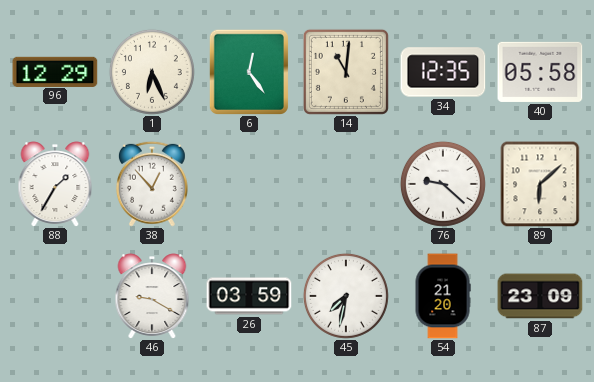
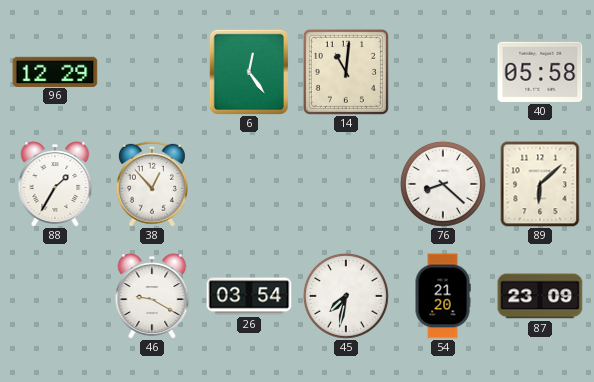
1: 6:26 -> none
34: 12:35 -> none
76: 9:22 -> 8:22
26: 03:59 -> 03:54
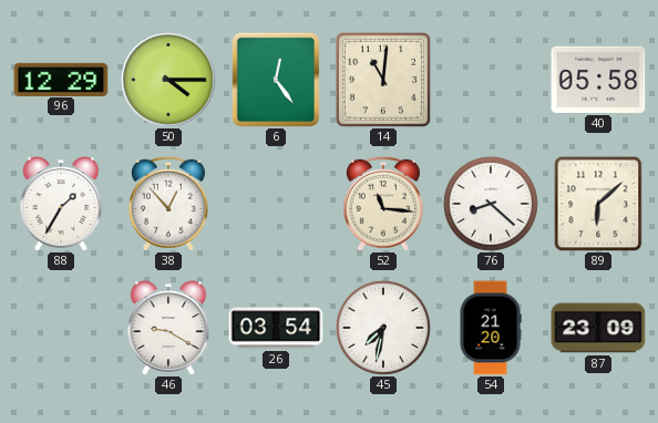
50: none -> 4:15
52: none -> 11:16
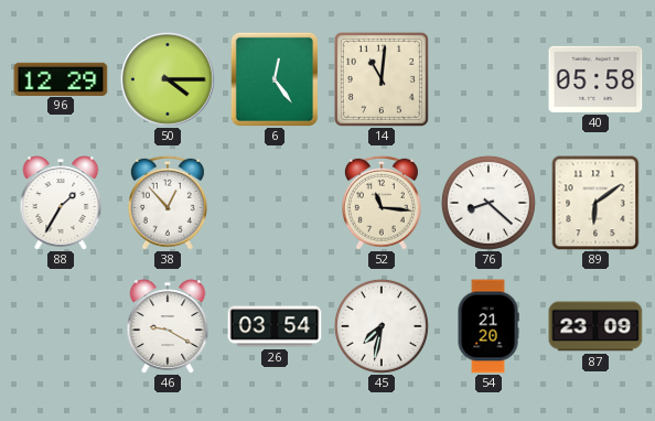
89: 6:08 -> 6:09
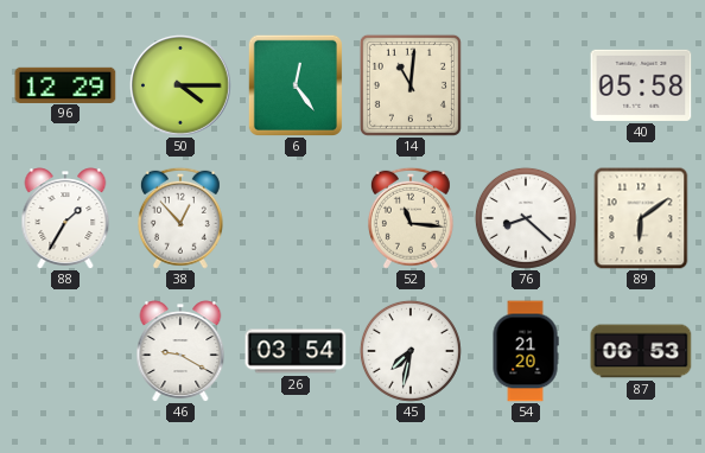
87: 23:09 -> 06:53
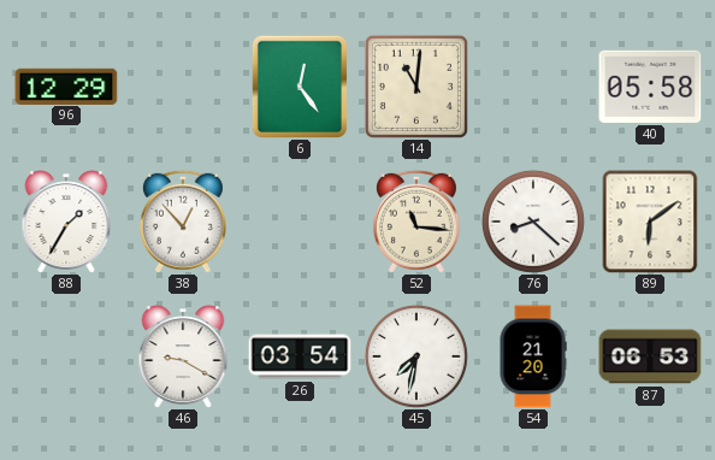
50: 4:15 -> none
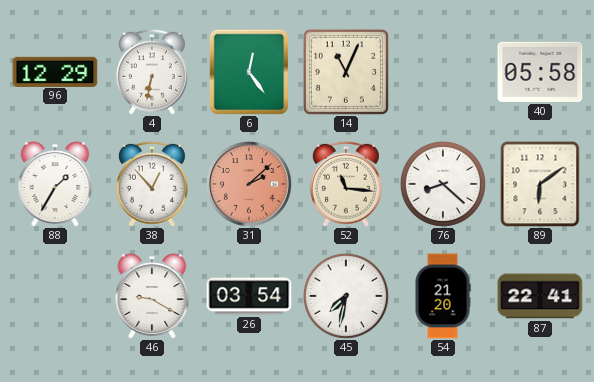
4: none -> 6:32
14: 11:01 -> 11:04
31: none -> 2:08
87: 06:53 -> 22:41
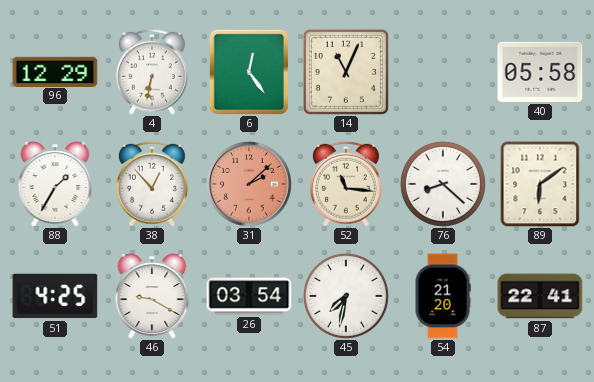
51: none -> 4:25
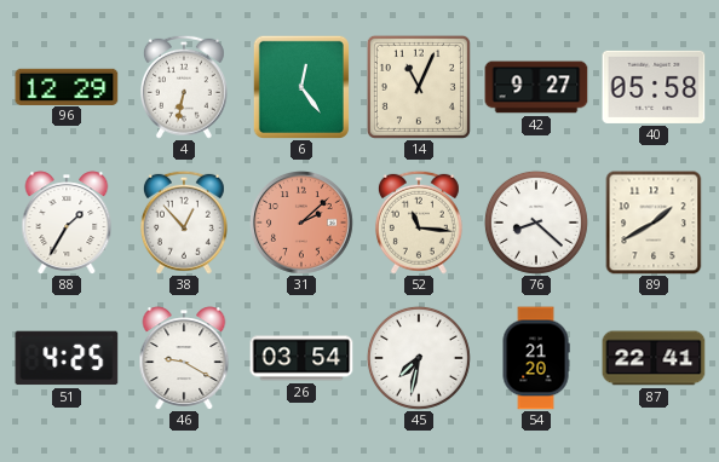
42: none -> 9:27
89: 6:09 -> 1:40
